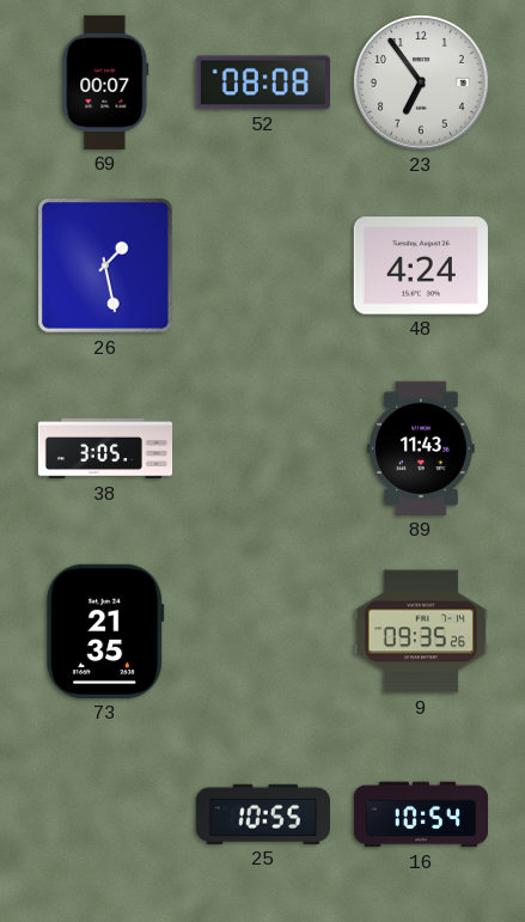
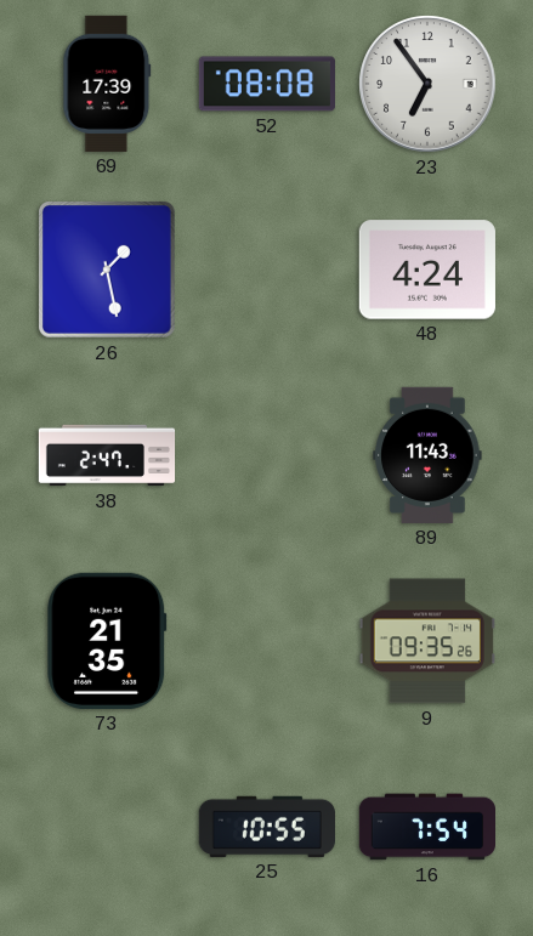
69: 00:07 -> 17:39
38: 3:05 -> 2:47
16: 10:54 -> 7:54
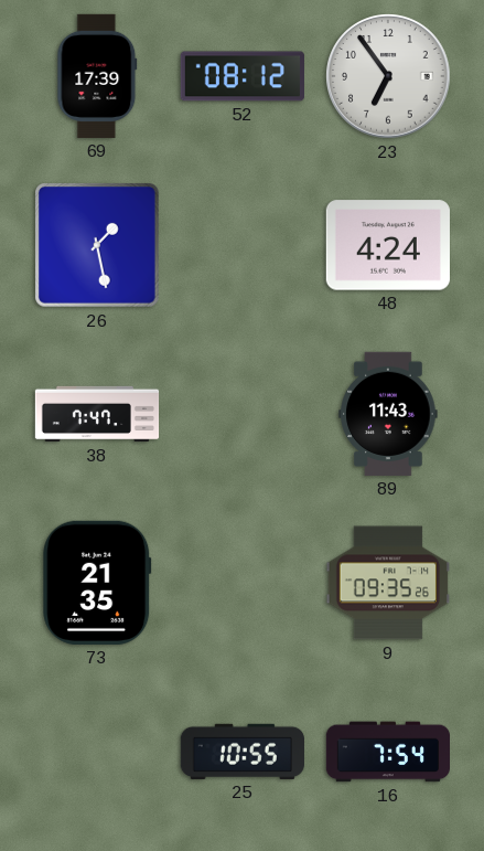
52: 08:08 -> 08:12
38: 2:47 -> 7:47
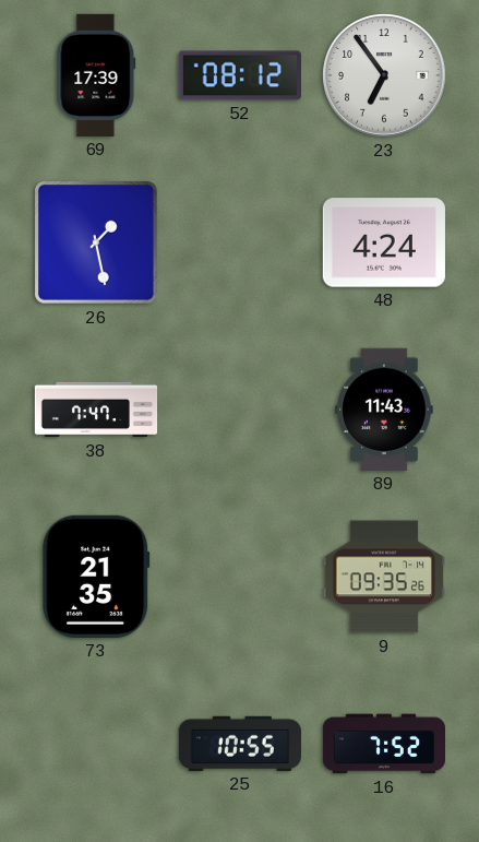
16: 7:54 -> 7:52
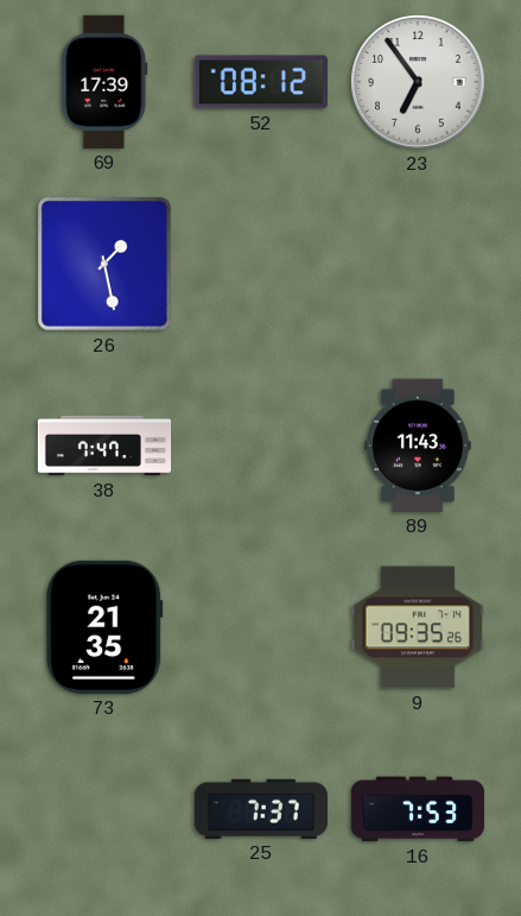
48: 4:24 -> none
25: 10:55 -> 7:37
16: 7:52 -> 7:53
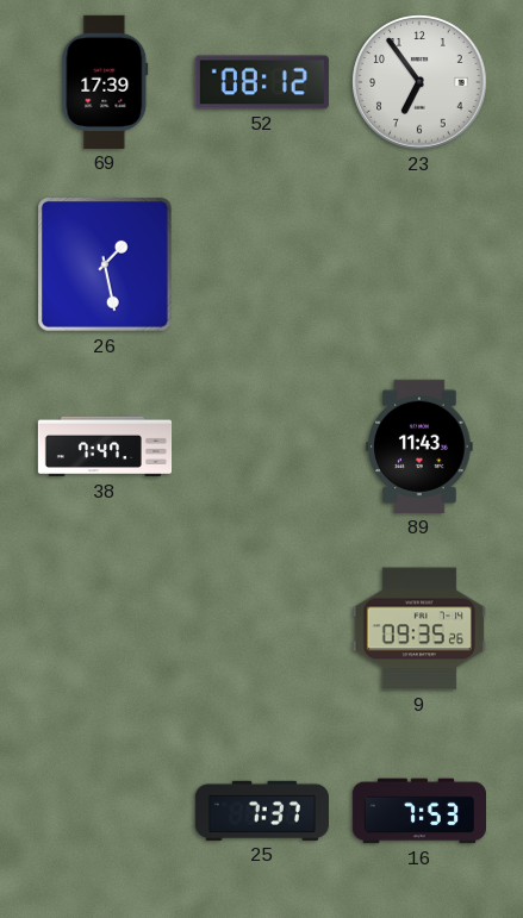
73: 21:35 -> none
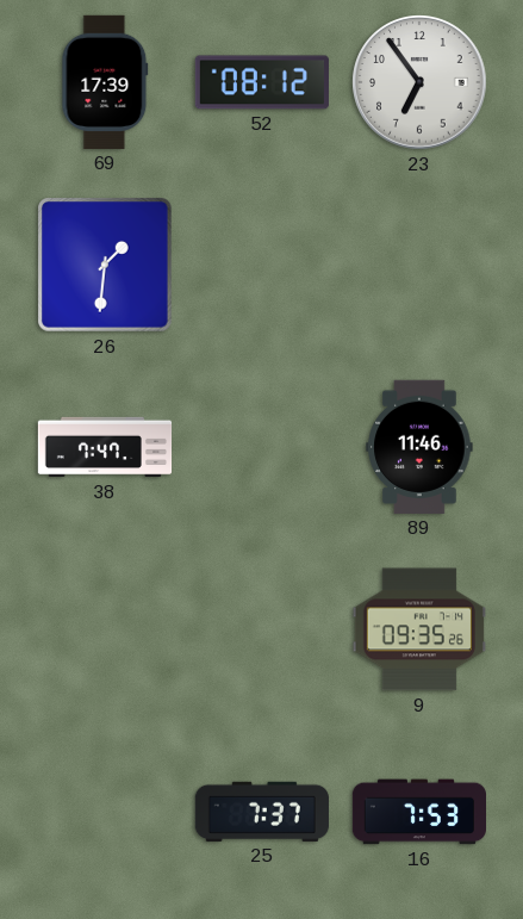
26: 1:28 -> 1:31
89: 11:43 -> 11:46
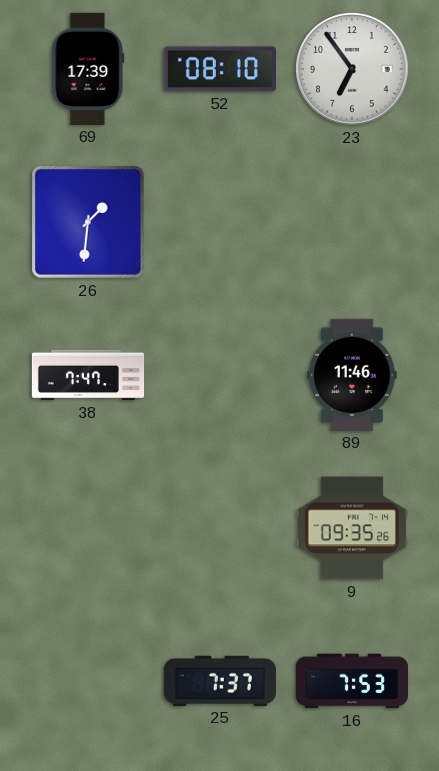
52: 08:12 -> 08:10
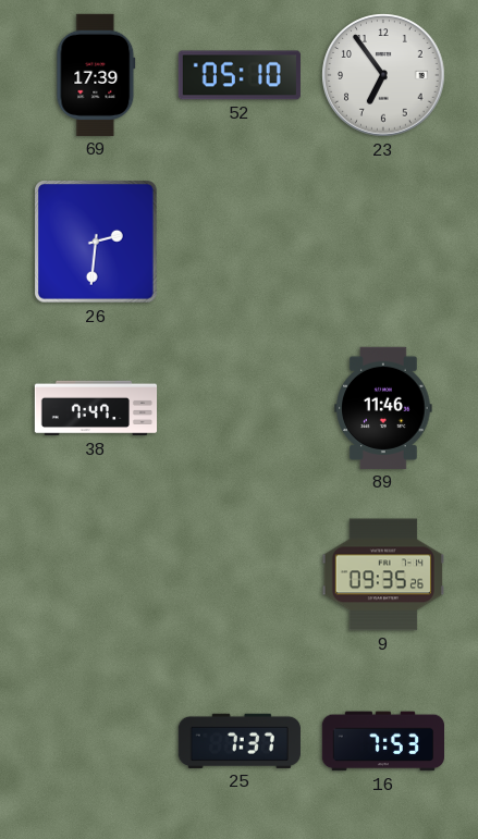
52: 08:10 -> 05:10
26: 1:31 -> 2:31
